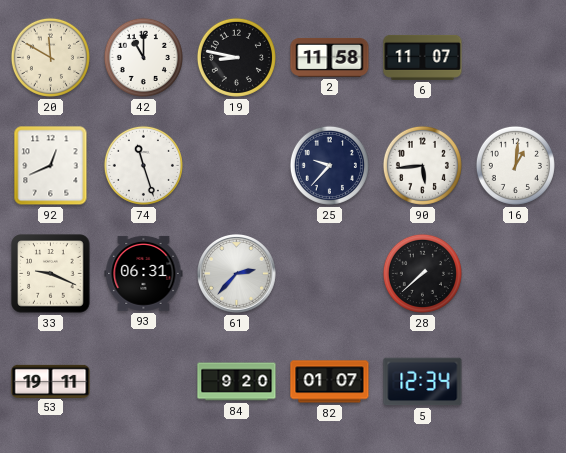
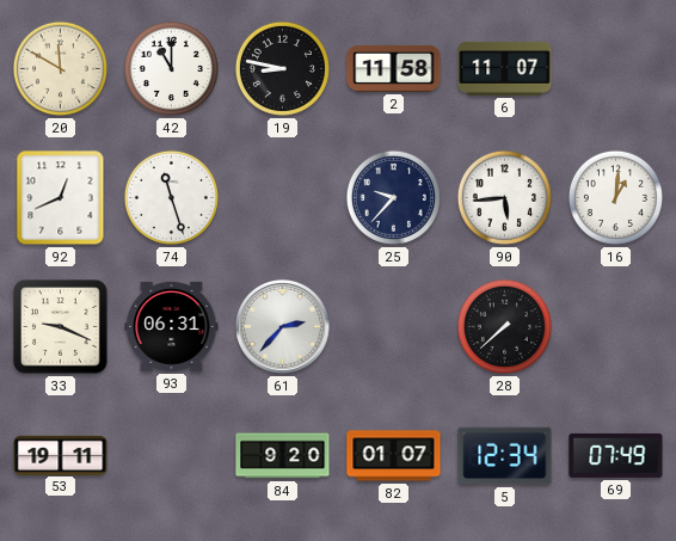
69: none -> 07:49
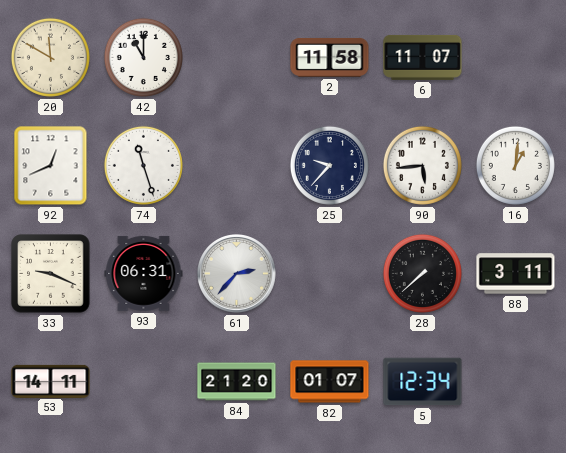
19: 8:47 -> none
88: none -> 3:11
53: 19:11 -> 14:11
84: 9:20 -> 21:20
69: 07:49 -> none
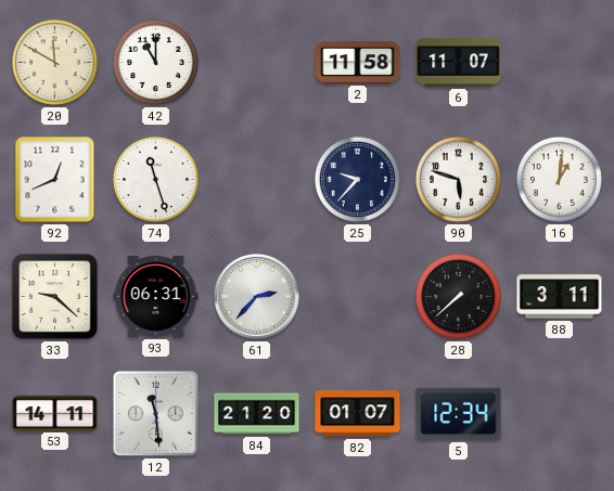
90: 5:44 -> 5:48
33: 9:19 -> 9:22
12: none -> 11:29
